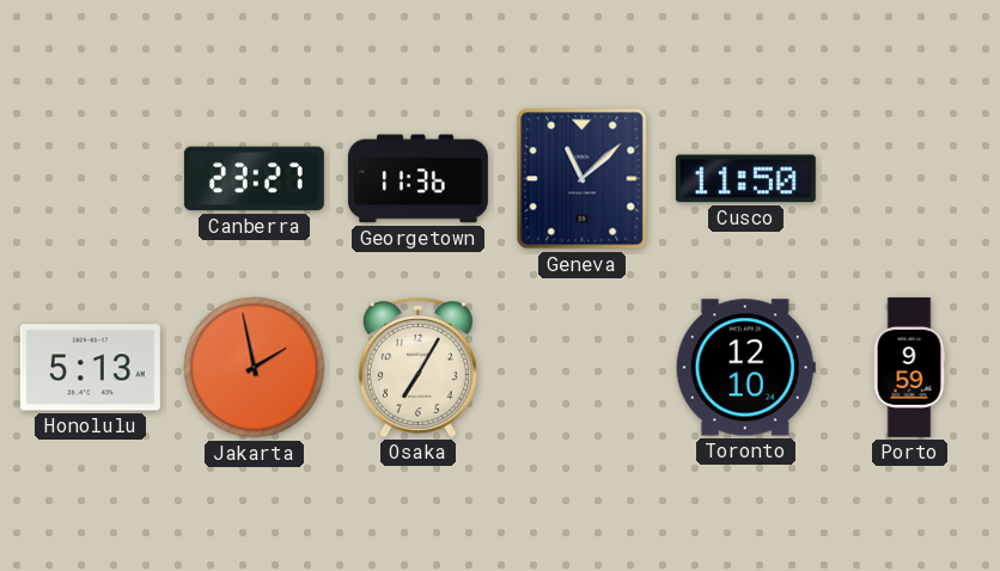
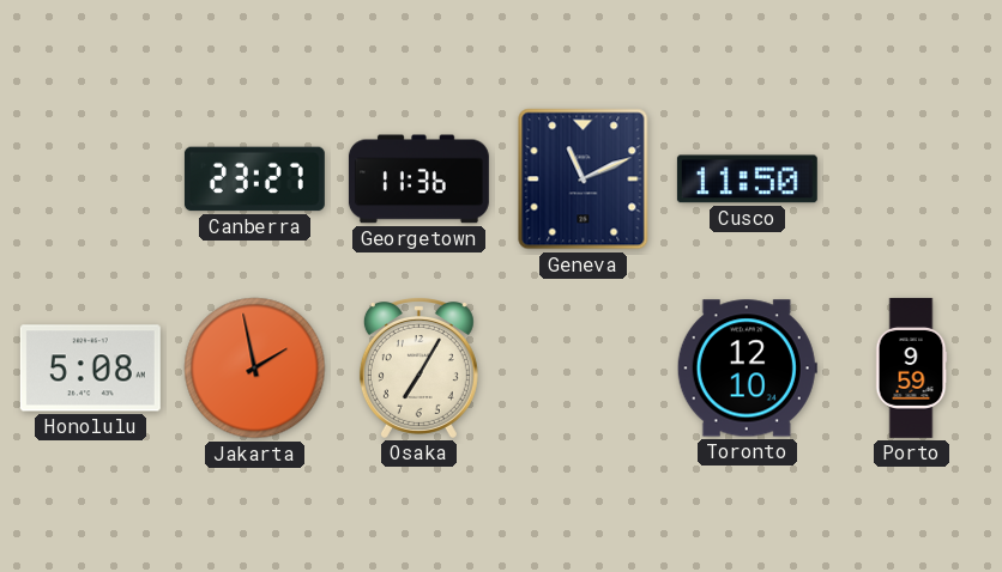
Geneva: 11:08 -> 11:11
Honolulu: 5:13 -> 5:08
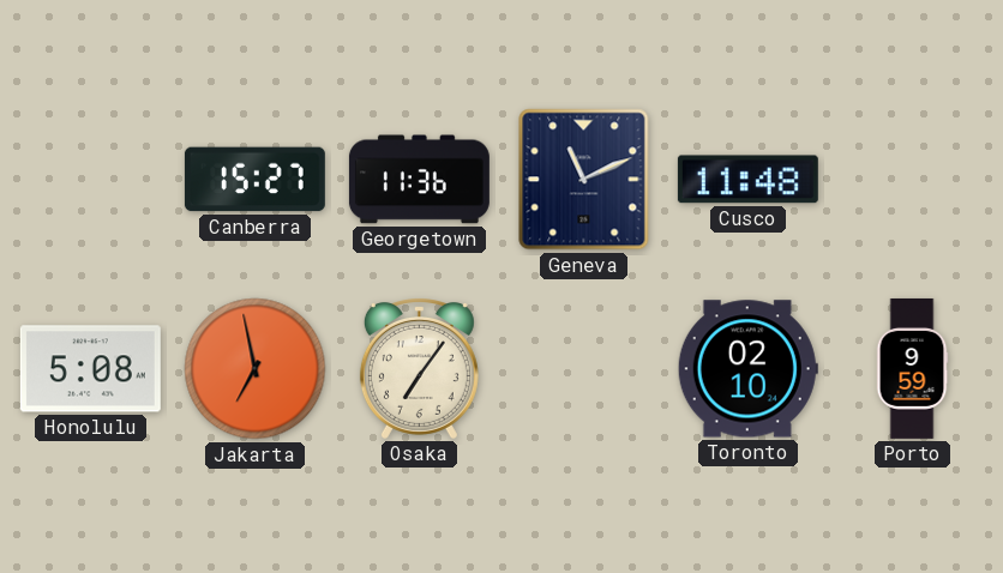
Canberra: 23:27 -> 15:27
Cusco: 11:50 -> 11:48
Jakarta: 1:58 -> 6:58
Osaka: 7:05 -> 7:06
Toronto: 12:10 -> 02:10
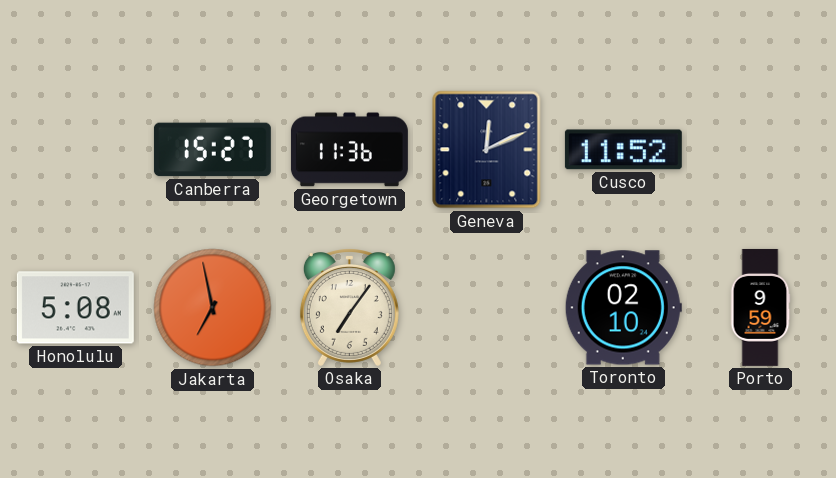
Geneva: 11:11 -> 12:11
Cusco: 11:48 -> 11:52
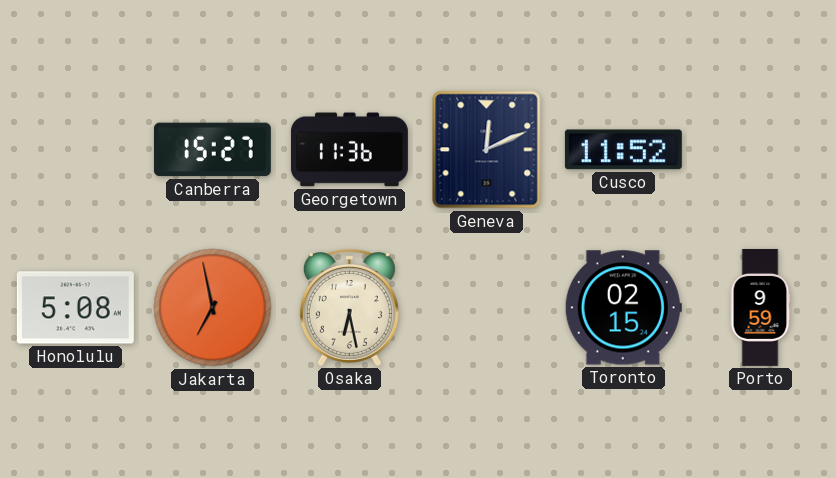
Osaka: 7:06 -> 6:28
Toronto: 02:10 -> 02:15
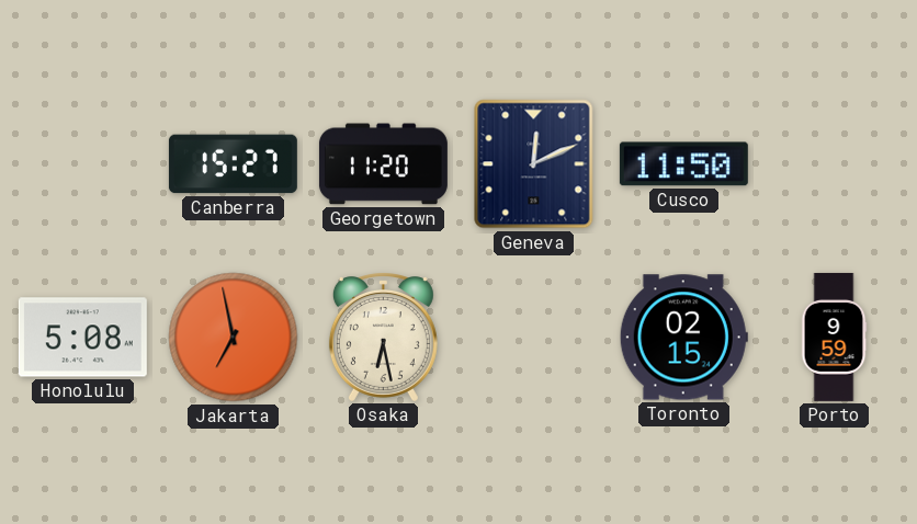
Georgetown: 11:36 -> 11:20
Cusco: 11:52 -> 11:50
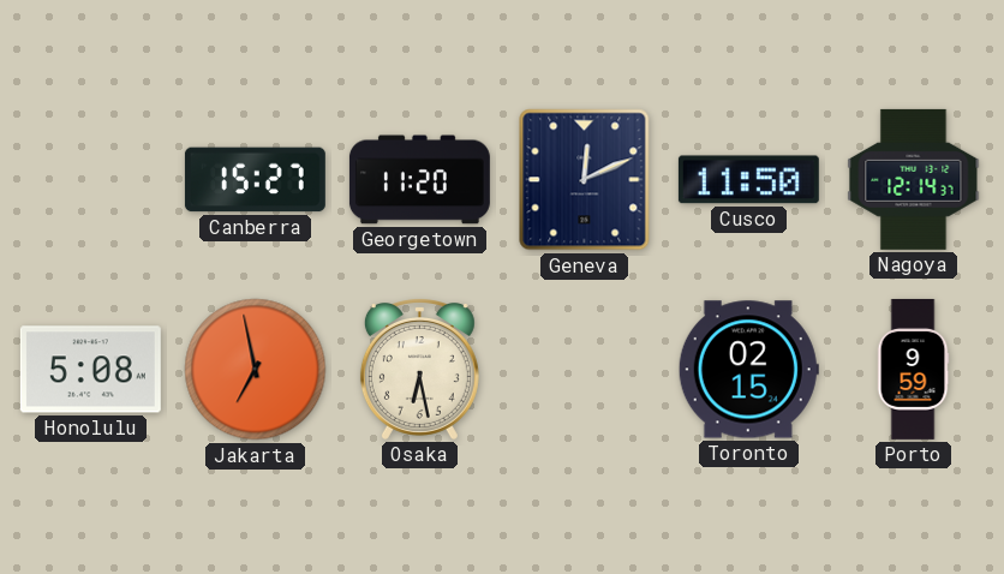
Nagoya: none -> 12:14
